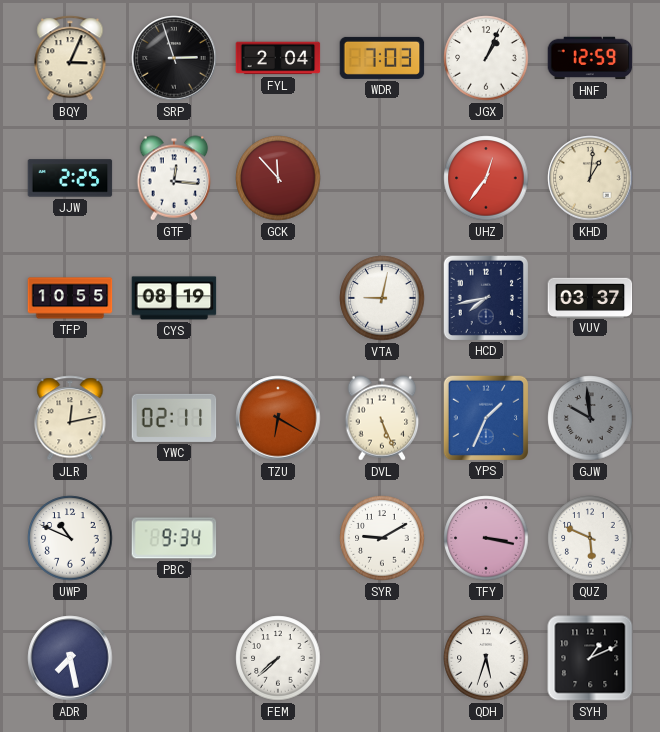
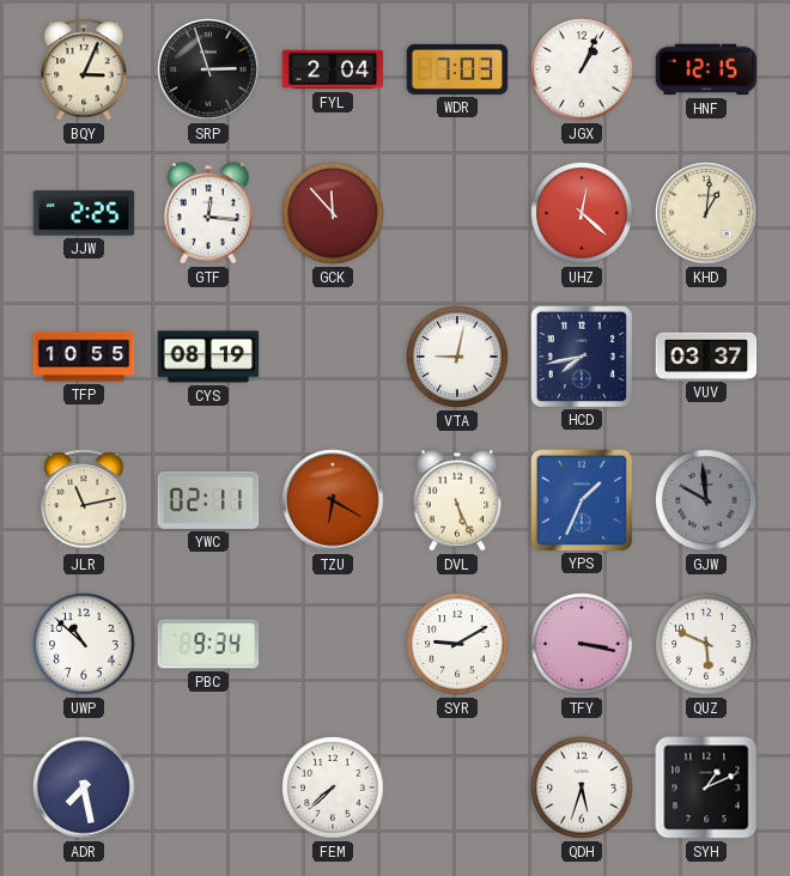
HNF: 12:59 -> 12:15
UHZ: 12:36 -> 12:22
JLR: 12:13 -> 11:13
UWP: 10:49 -> 10:52
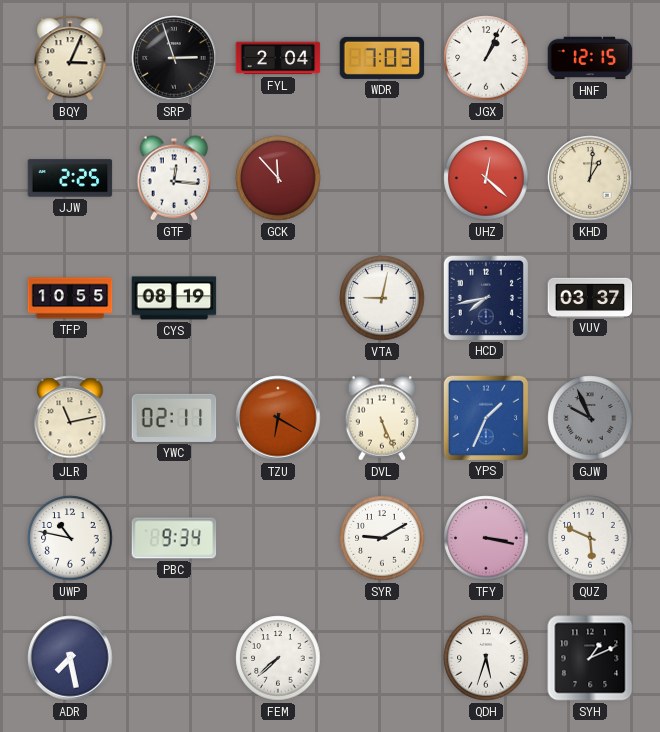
GJW: 9:59 -> 9:56
UWP: 10:52 -> 10:47
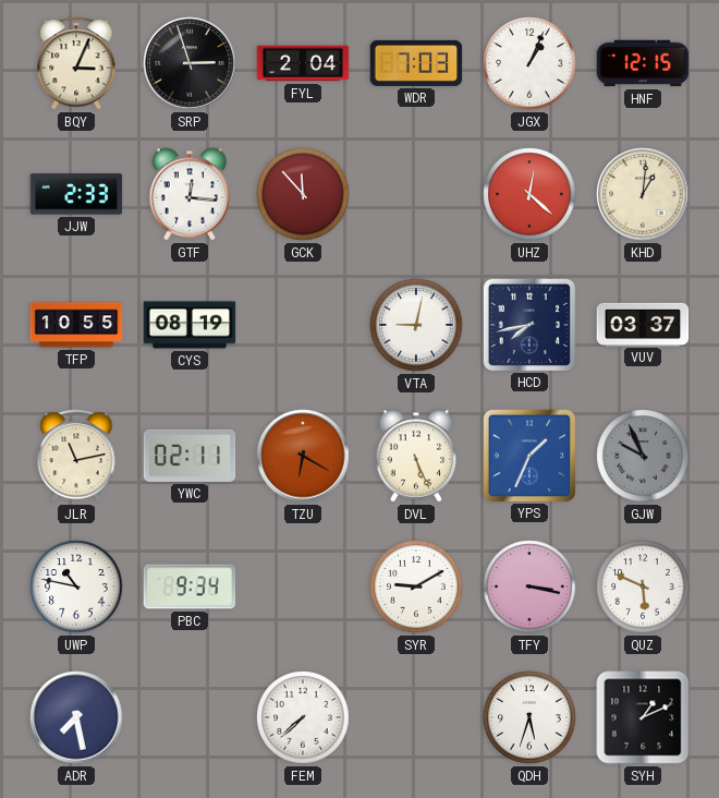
JJW: 2:25 -> 2:33
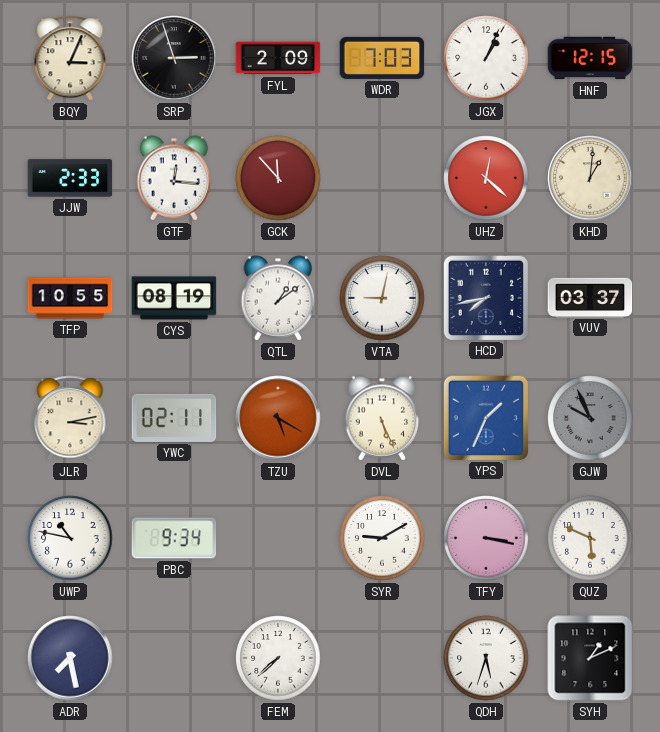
FYL: 2:04 -> 2:09
QTL: none -> 1:09
JLR: 11:13 -> 3:13
TZU: 6:20 -> 5:20
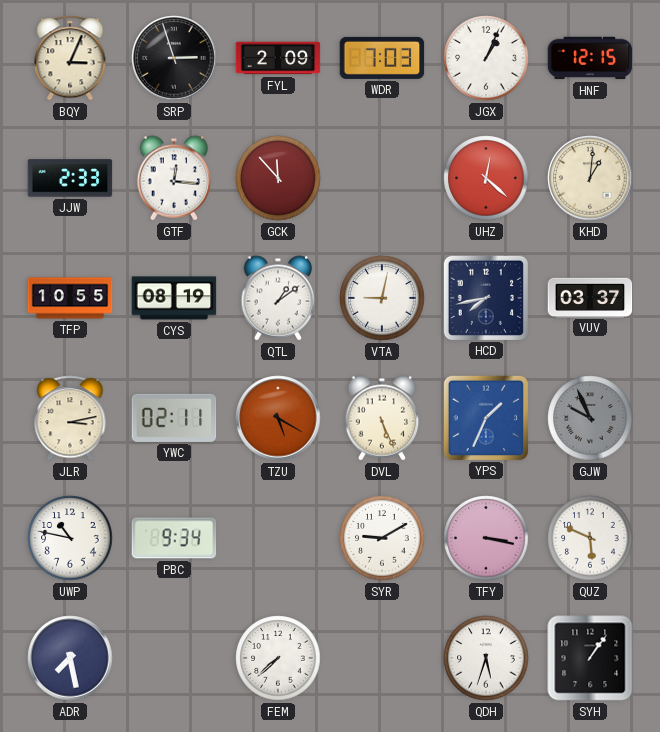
SYH: 1:11 -> 1:06
